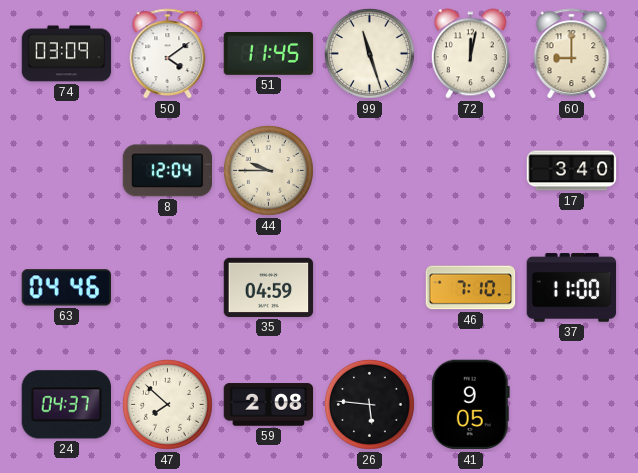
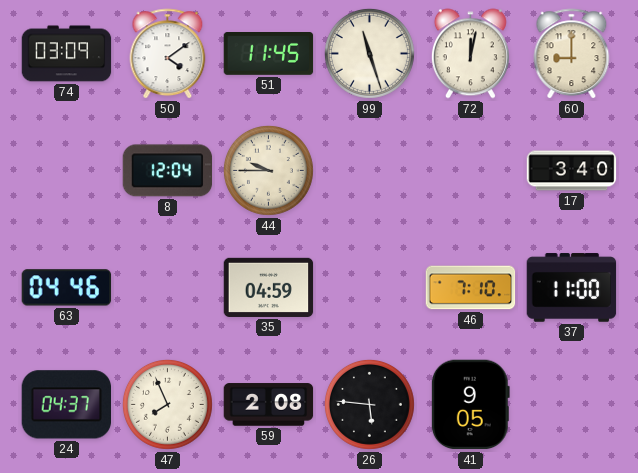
47: 7:52 -> 7:56
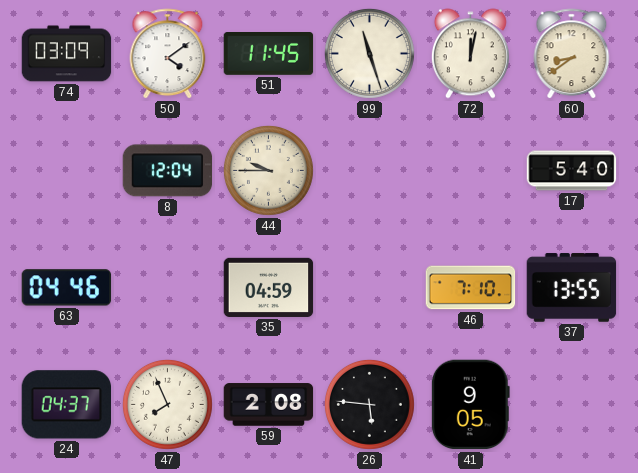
60: 9:00 -> 8:39
17: 3:40 -> 5:40
37: 11:00 -> 13:55
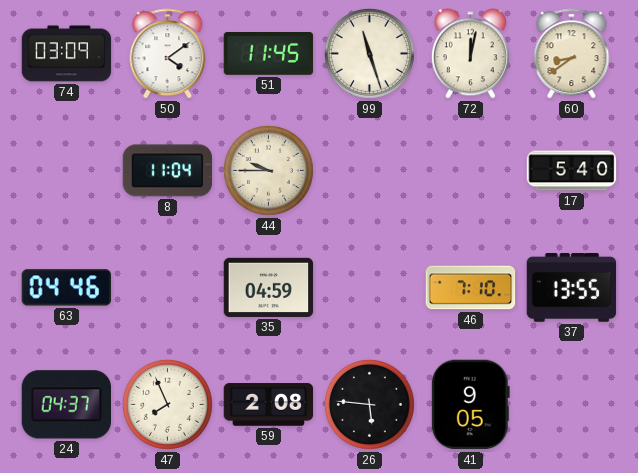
8: 12:04 -> 11:04
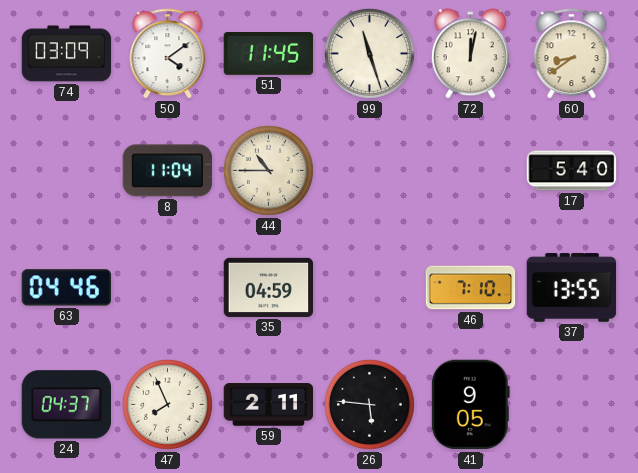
44: 9:45 -> 10:45
59: 2:08 -> 2:11
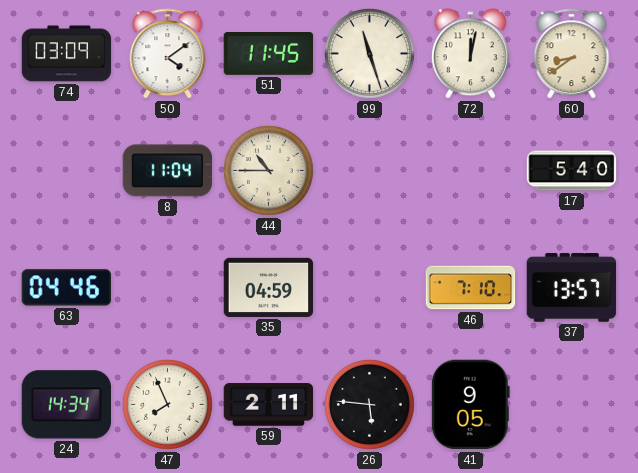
37: 13:55 -> 13:57
24: 04:37 -> 14:34
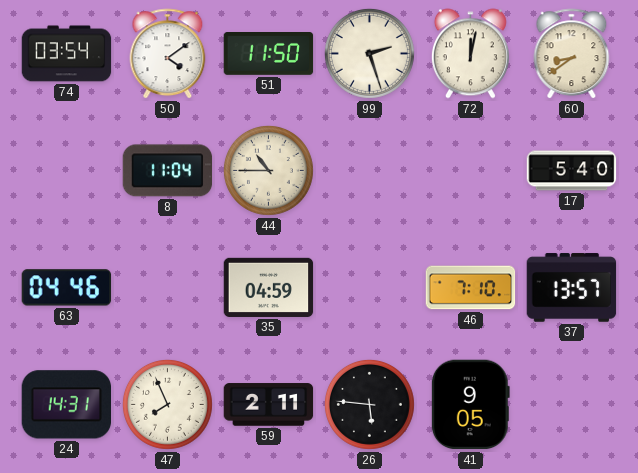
74: 03:09 -> 03:54
51: 11:45 -> 11:50
99: 11:27 -> 2:27
24: 14:34 -> 14:31
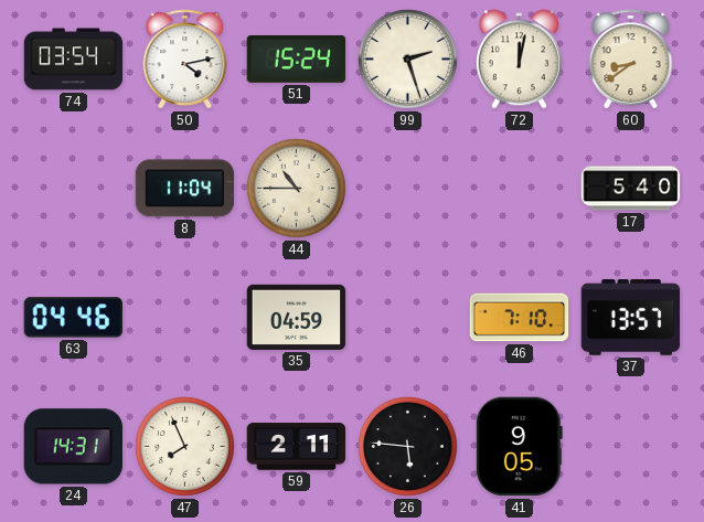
50: 4:09 -> 4:13
51: 11:50 -> 15:24
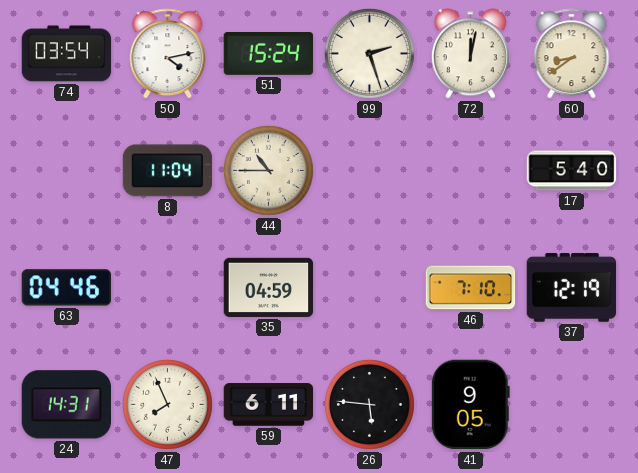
37: 13:57 -> 12:19
59: 2:11 -> 6:11
